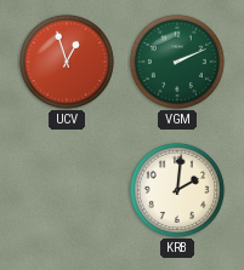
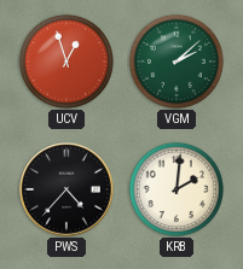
VGM: 2:11 -> 2:08
PWS: none -> 4:37
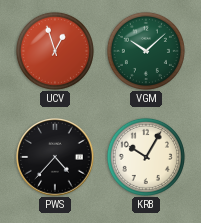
VGM: 2:08 -> 10:08
KRB: 2:01 -> 10:05
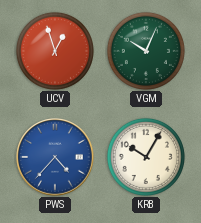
VGM: 10:08 -> 10:04
PWS dial: black -> blue
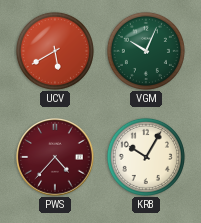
UCV: 12:57 -> 5:40
PWS dial: blue -> burgundy
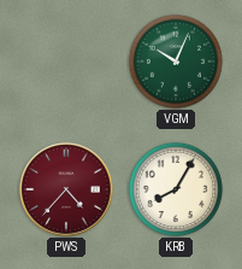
UCV: 5:40 -> none
KRB: 10:05 -> 8:05
